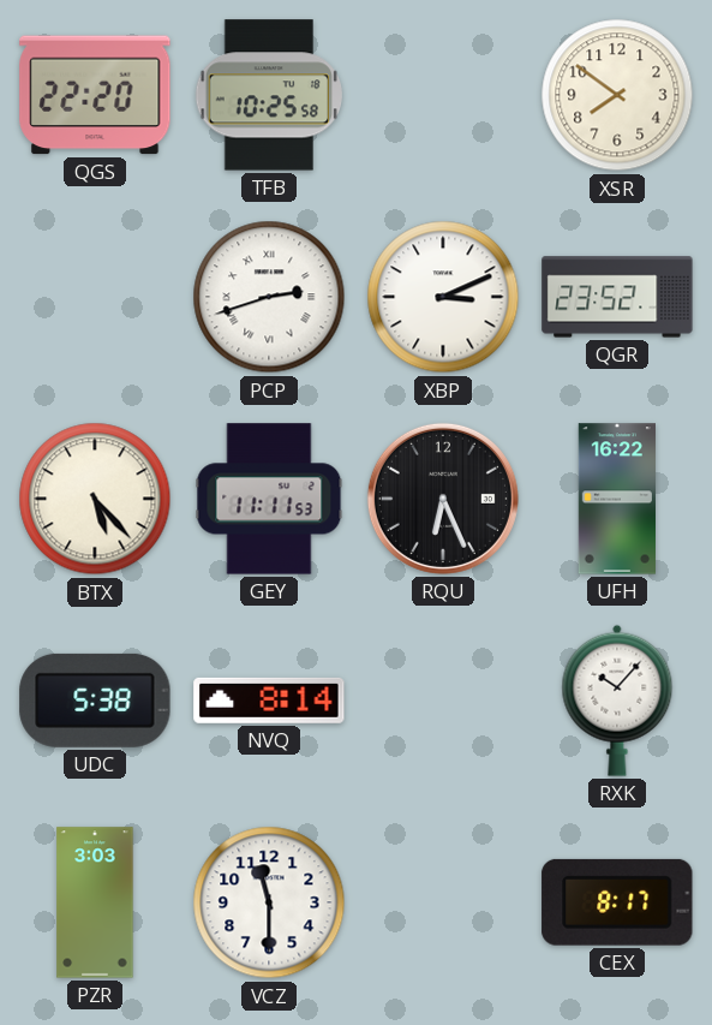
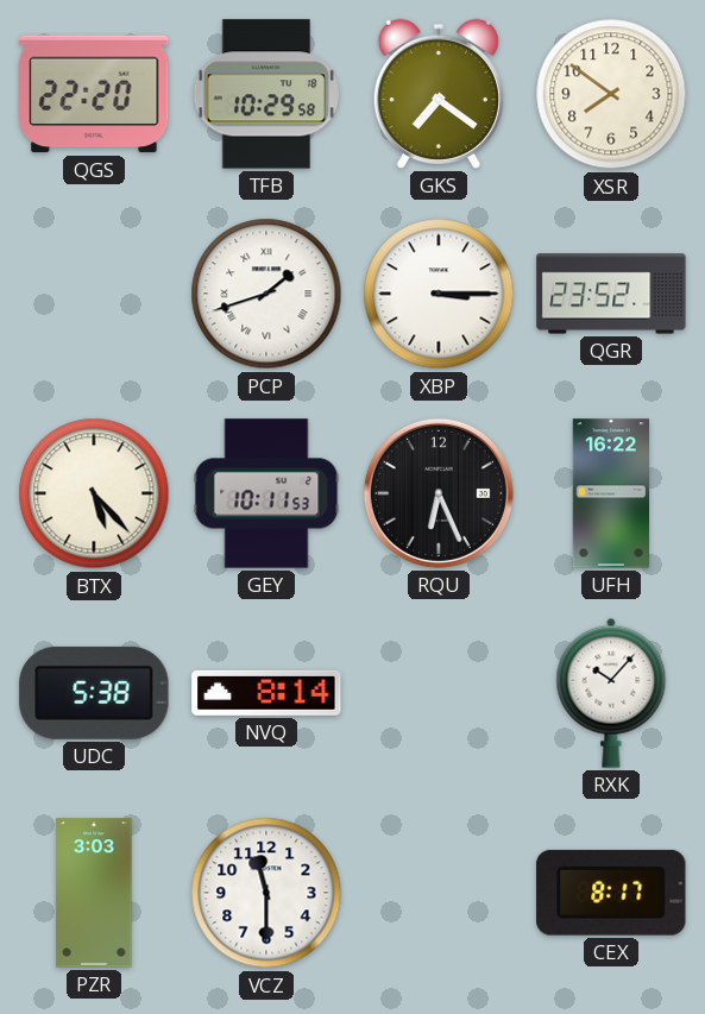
TFB: 10:25 -> 10:29
GKS: none -> 7:21
PCP: 2:42 -> 1:42
XBP: 3:11 -> 3:15
GEY: 11:11 -> 10:11
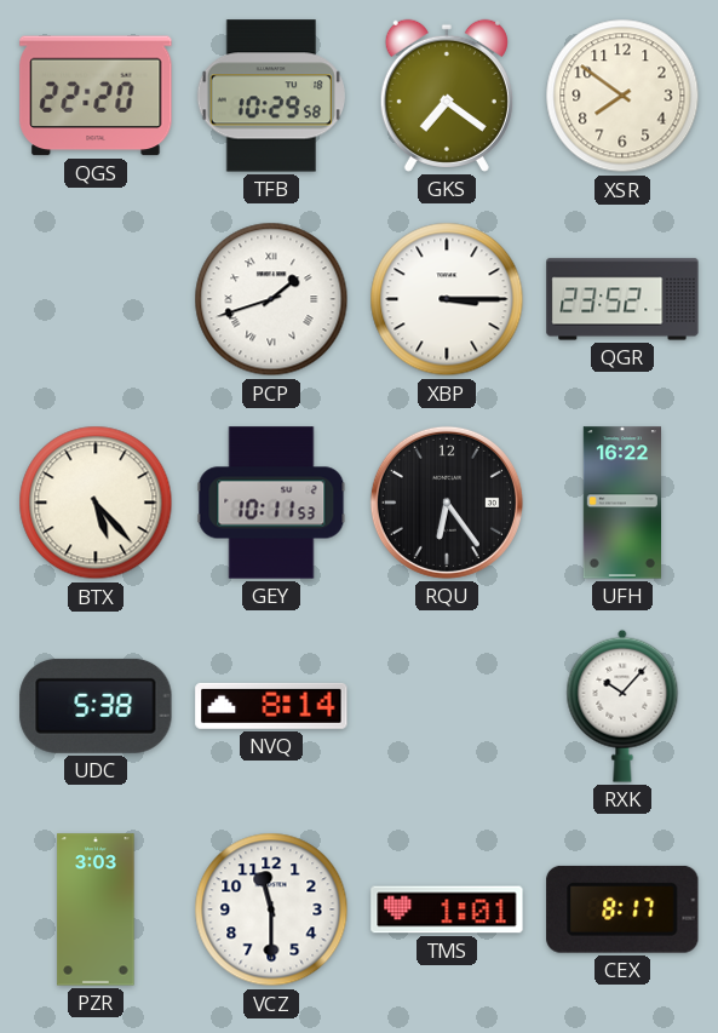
RQU: 6:26 -> 6:24
TMS: none -> 1:01
